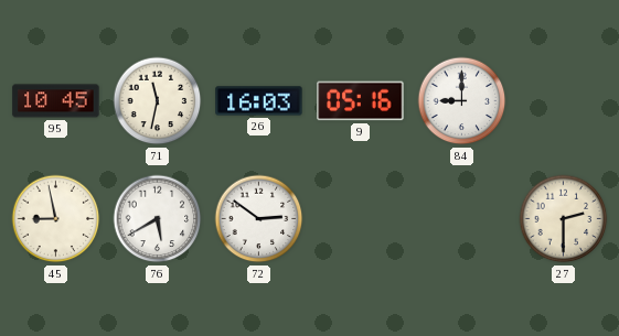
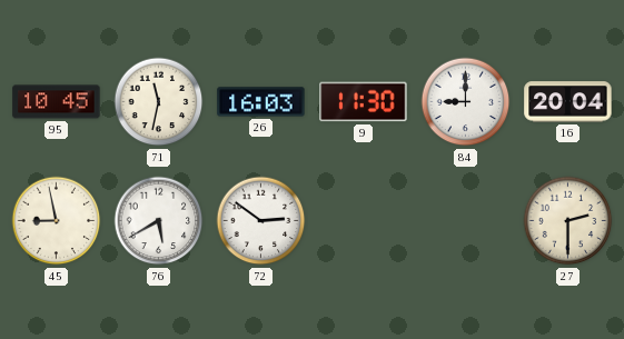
9: 05:16 -> 11:30
16: none -> 20:04
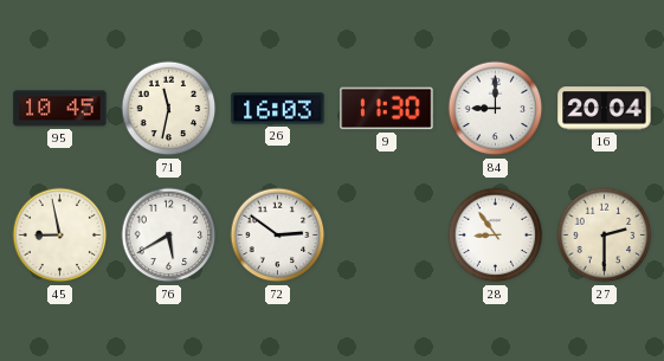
28: none -> 8:54
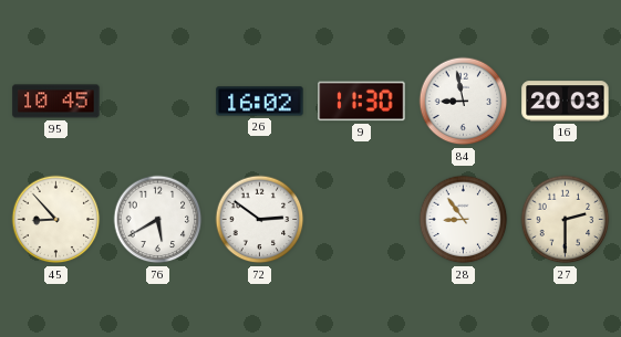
71: 11:32 -> none
26: 16:03 -> 16:02
84: 9:00 -> 8:58
16: 20:04 -> 20:03
45: 8:58 -> 8:53
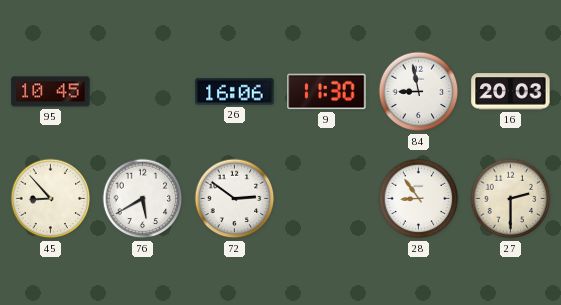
26: 16:02 -> 16:06
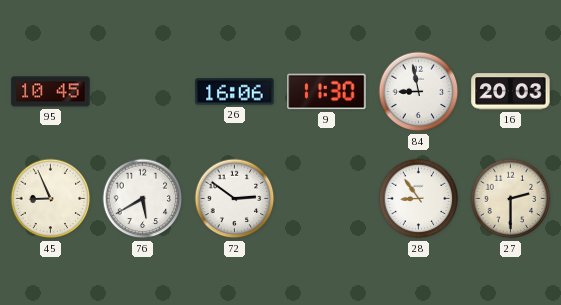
45: 8:53 -> 8:56
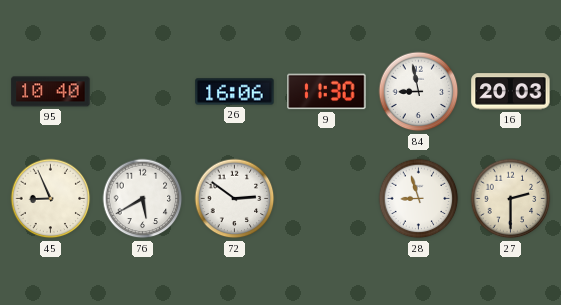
95: 10:45 -> 10:40
28: 8:54 -> 8:57
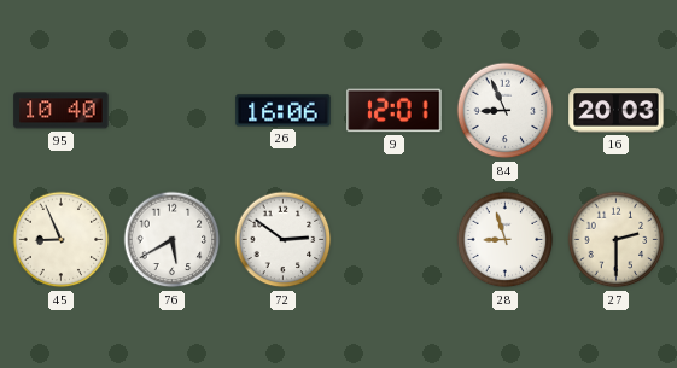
9: 11:30 -> 12:01
84: 8:58 -> 8:56
